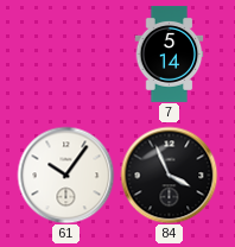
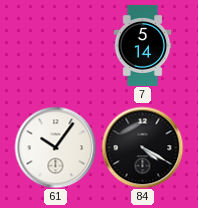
84: 3:56 -> 4:20
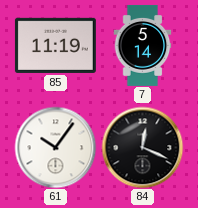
85: none -> 11:19
84: 4:20 -> 12:19
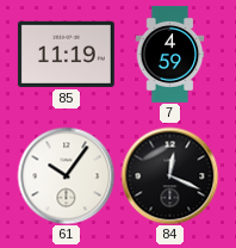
7: 5:14 -> 4:59
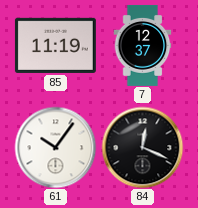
7: 4:59 -> 12:37
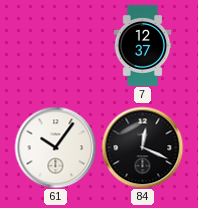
85: 11:19 -> none
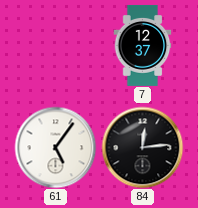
61: 10:06 -> 5:06
84: 12:19 -> 12:14
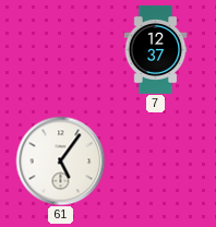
84: 12:14 -> none
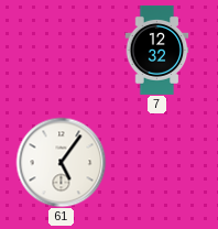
7: 12:37 -> 12:32
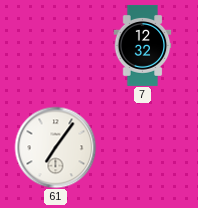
61: 5:06 -> 7:06
